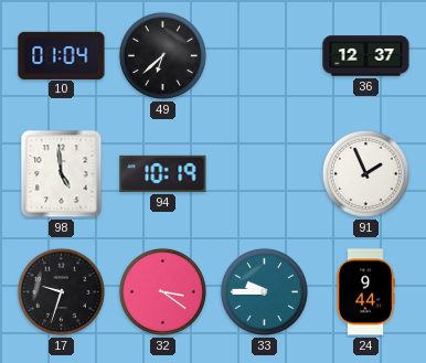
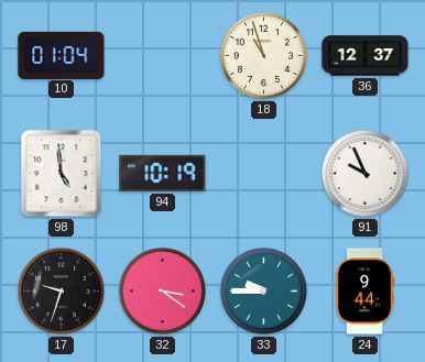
49: 6:38 -> none
18: none -> 10:57
91: 1:56 -> 9:56
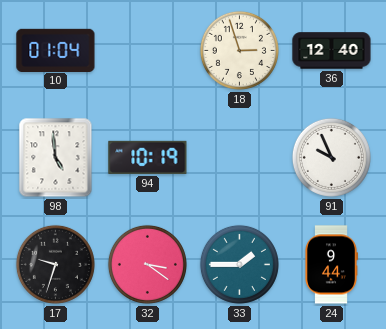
18: 10:57 -> 2:57
36: 12:37 -> 12:40
33: 9:45 -> 1:45
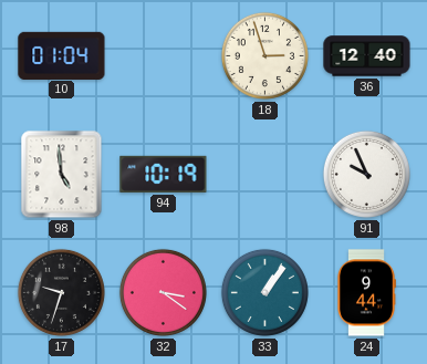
33: 1:45 -> 1:06
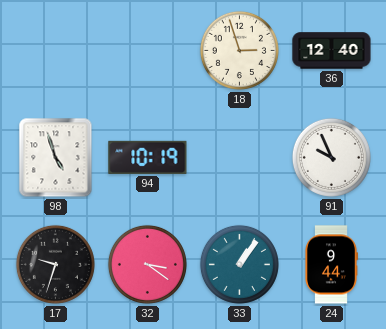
10: 01:04 -> none
98: 4:59 -> 4:57
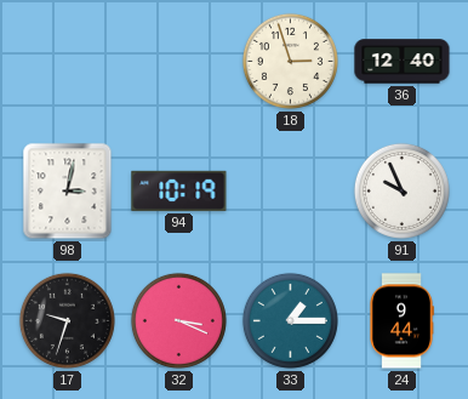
98: 4:57 -> 3:02
32: 3:21 -> 3:19
33: 1:06 -> 1:15
